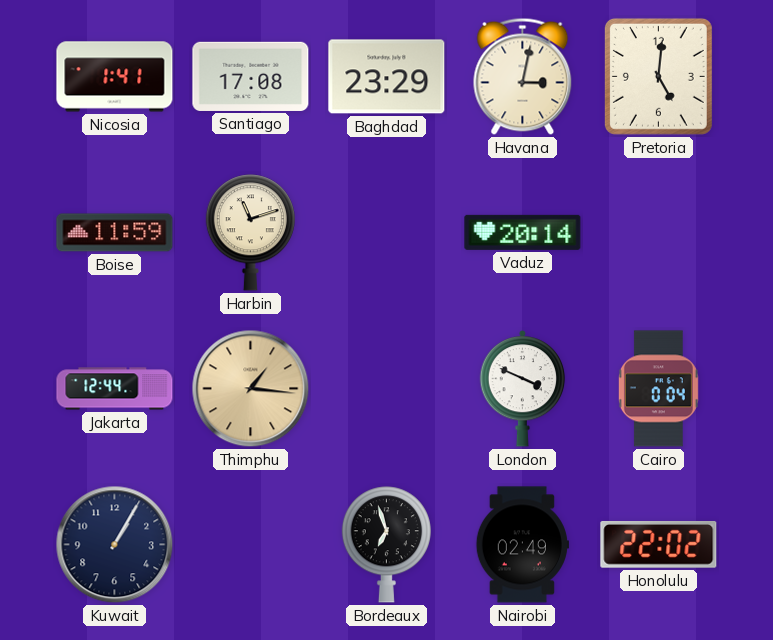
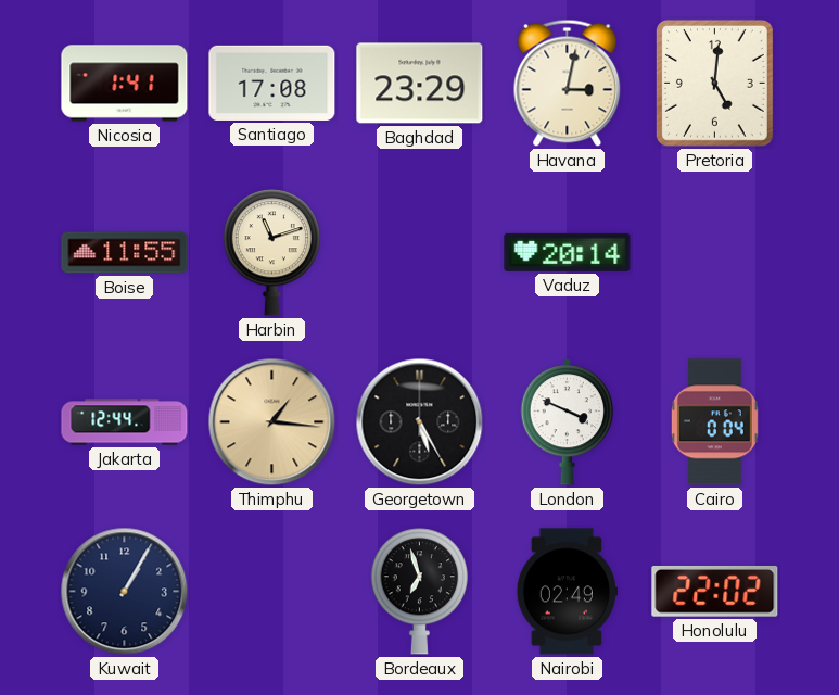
Boise: 11:59 -> 11:55
Georgetown: none -> 5:25
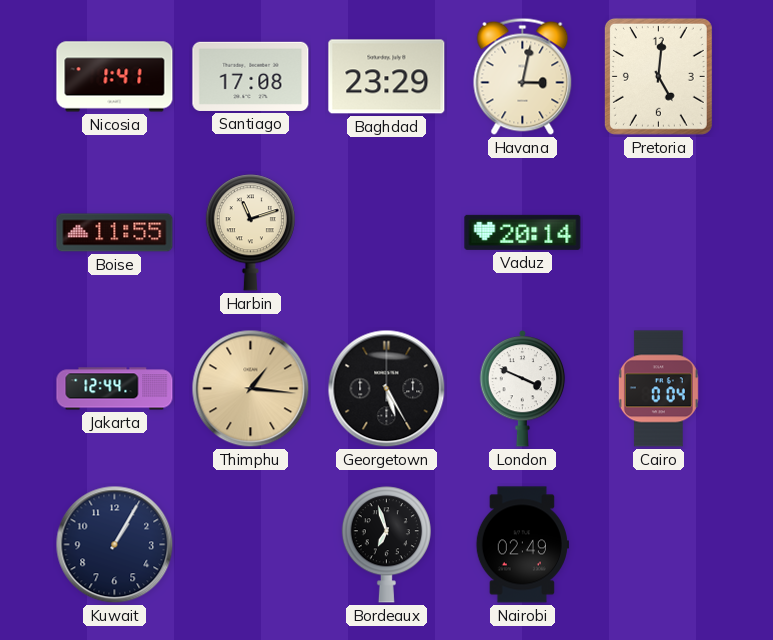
Honolulu: 22:02 -> none
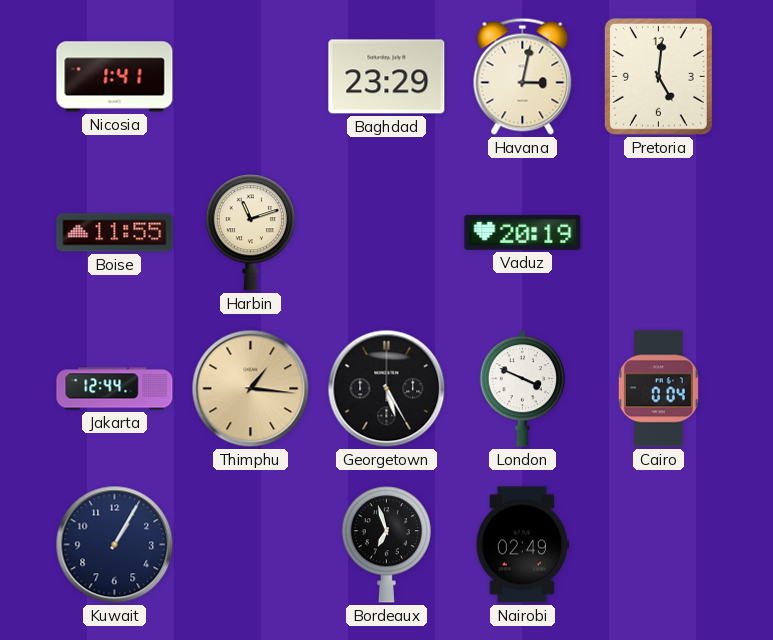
Santiago: 17:08 -> none
Vaduz: 20:14 -> 20:19
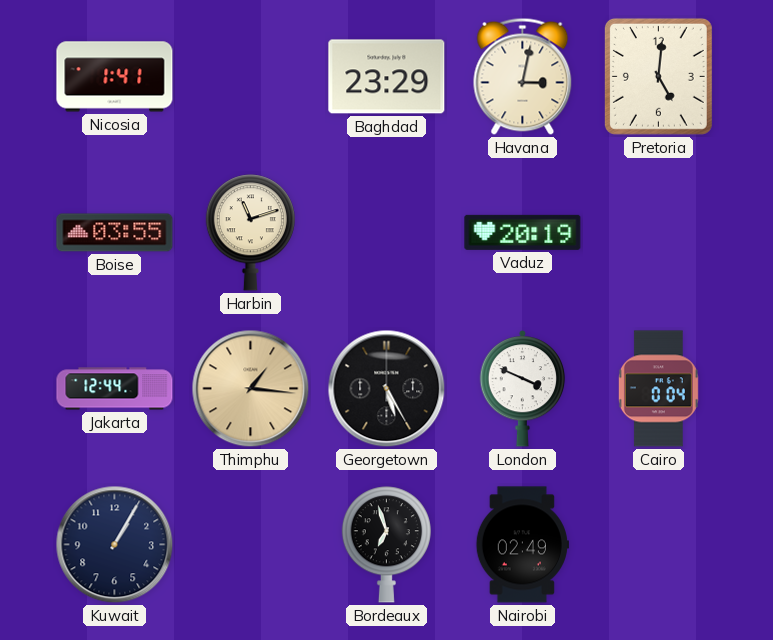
Boise: 11:55 -> 03:55
